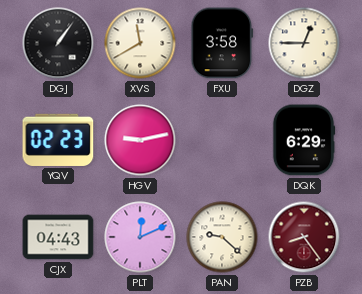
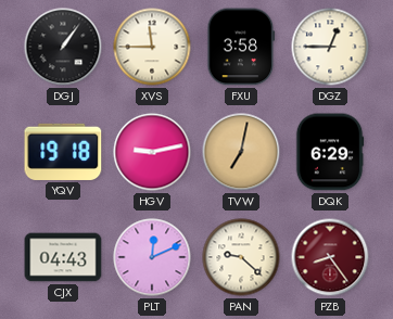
XVS: 11:40 -> 11:45
YQV: 02:23 -> 19:18
TVW: none -> 7:02
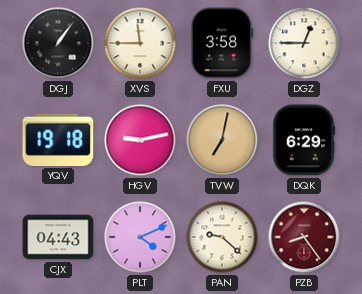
PLT: 12:11 -> 4:11
